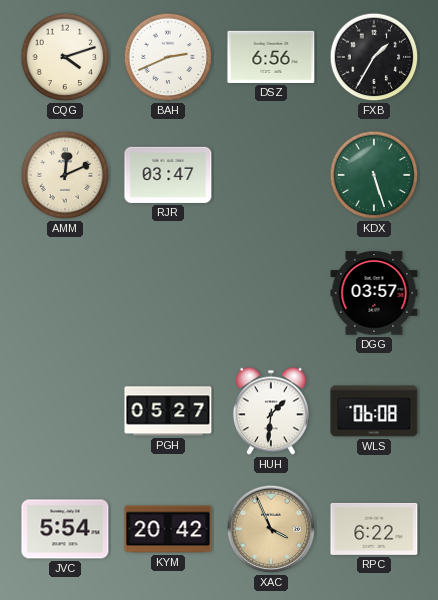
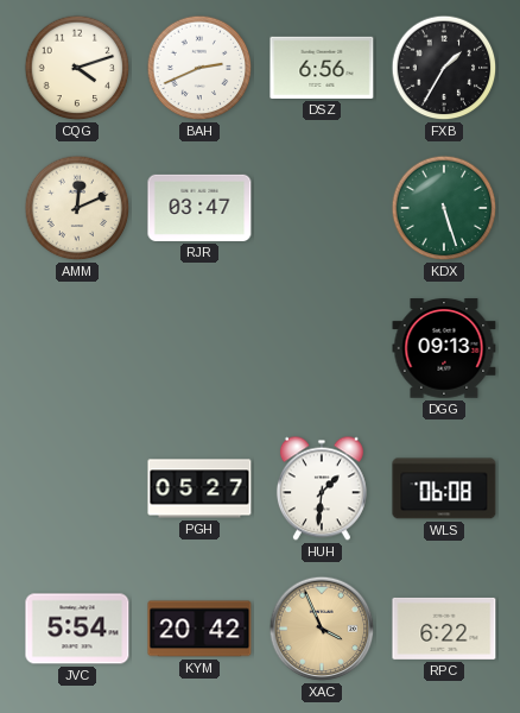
DGG: 03:57 -> 09:13
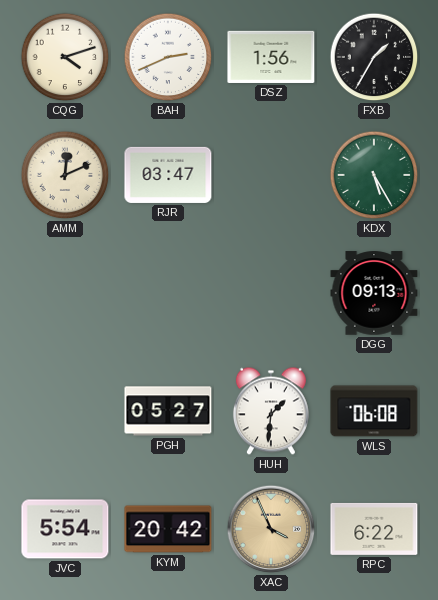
DSZ: 6:56 -> 1:56
KDX: 5:27 -> 5:25
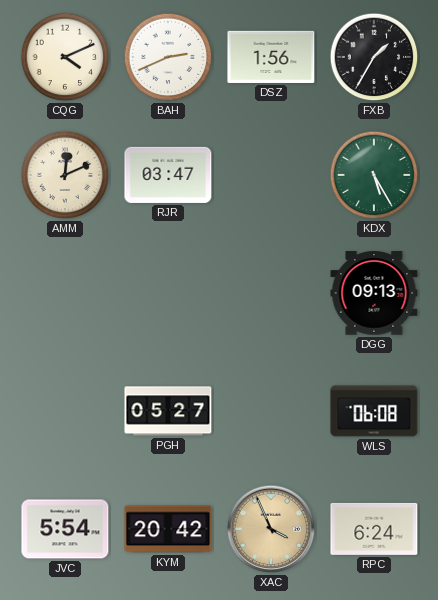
CQG: 4:12 -> 4:11
HUH: 1:31 -> none
RPC: 6:22 -> 6:24
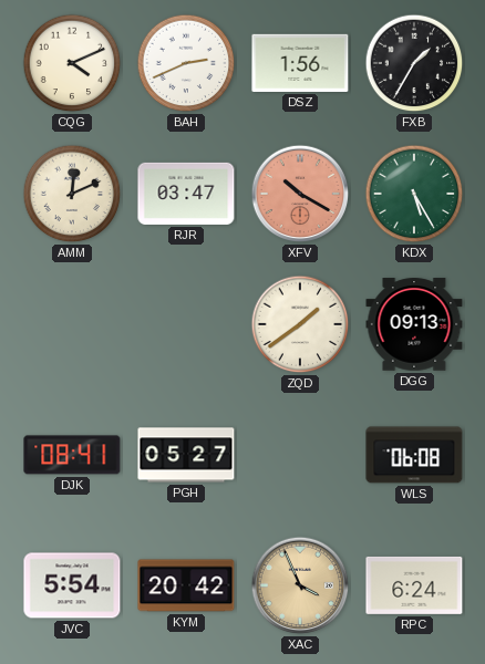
XFV: none -> 10:20
ZQD: none -> 1:39
DJK: none -> 08:41
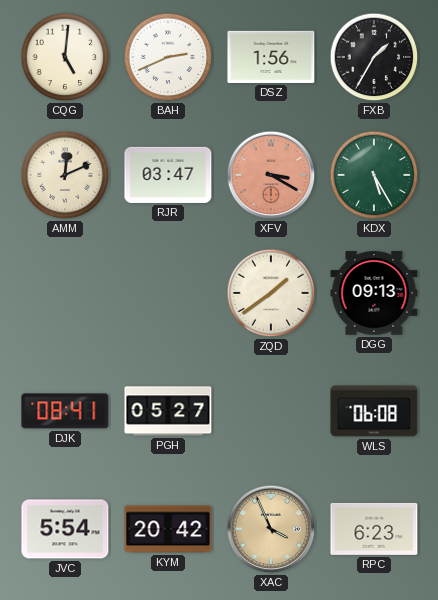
CQG: 4:11 -> 5:01
XFV: 10:20 -> 3:20
RPC: 6:24 -> 6:23
